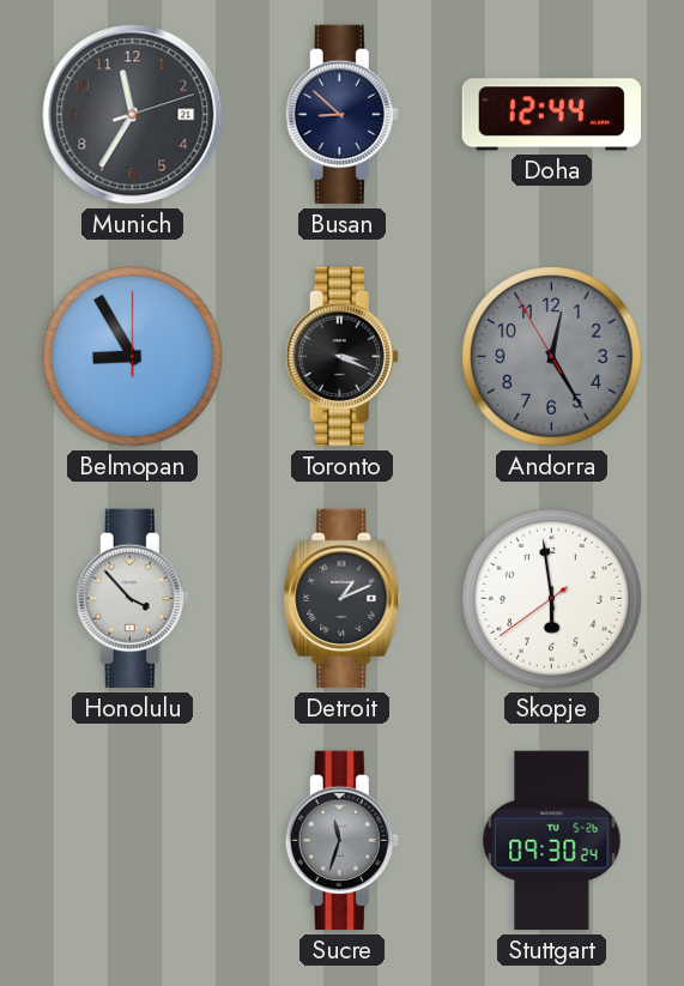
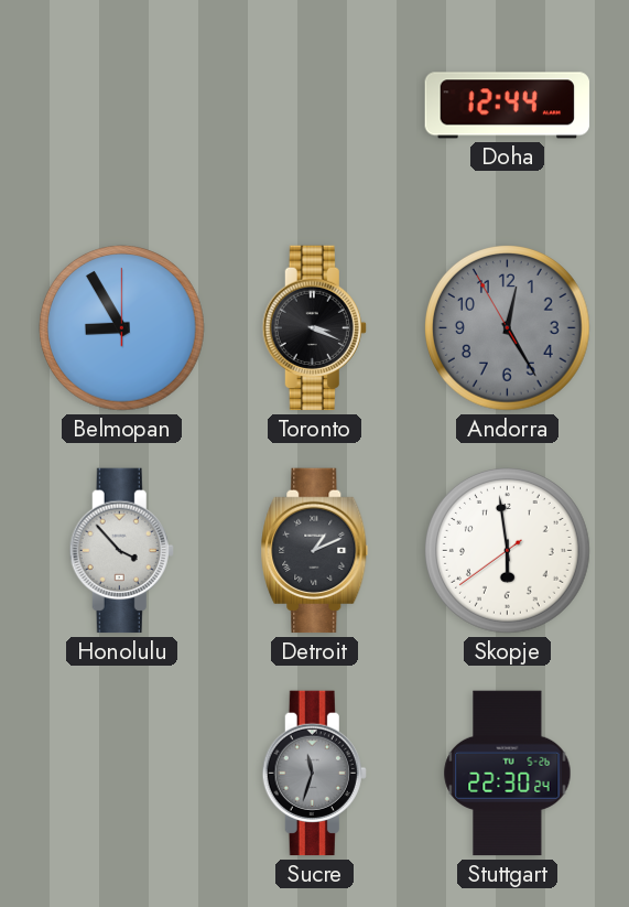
Munich: 11:35 -> none
Busan: 8:52 -> none
Stuttgart: 09:30 -> 22:30
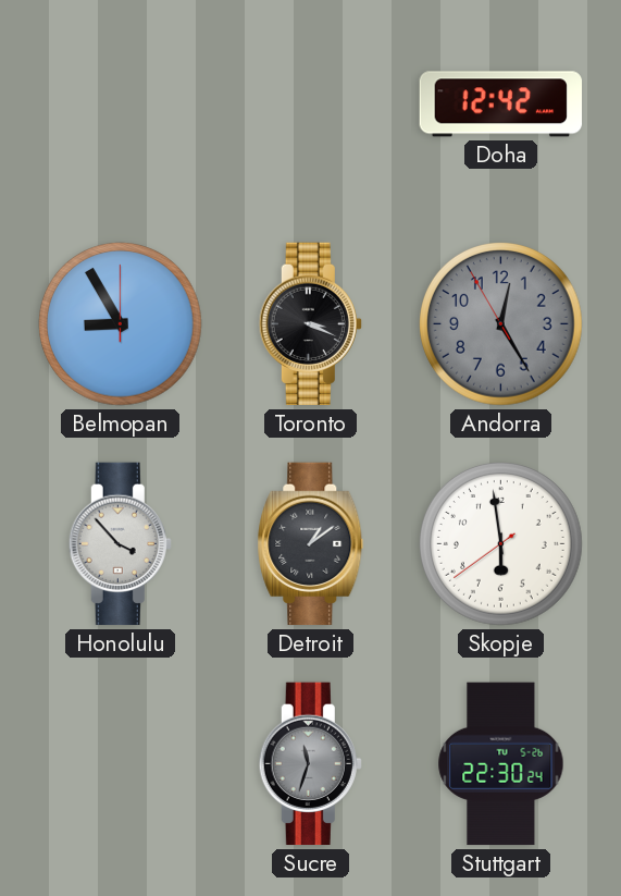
Doha: 12:44 -> 12:42
Detroit: 1:11 -> 1:09
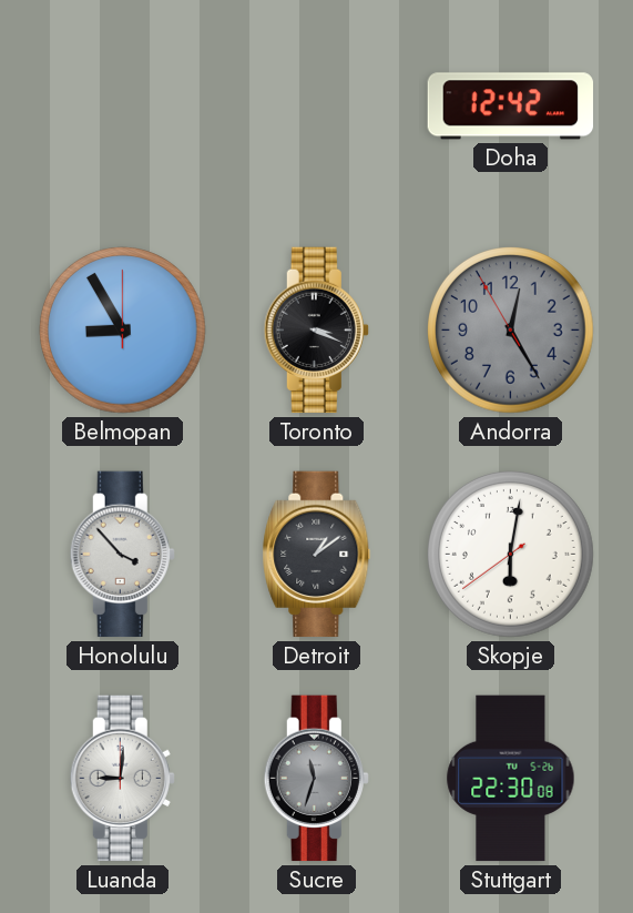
Skopje: 5:58 -> 6:01
Luanda: none -> 9:01
Stuttgart: 22:30:24 -> 22:30:08
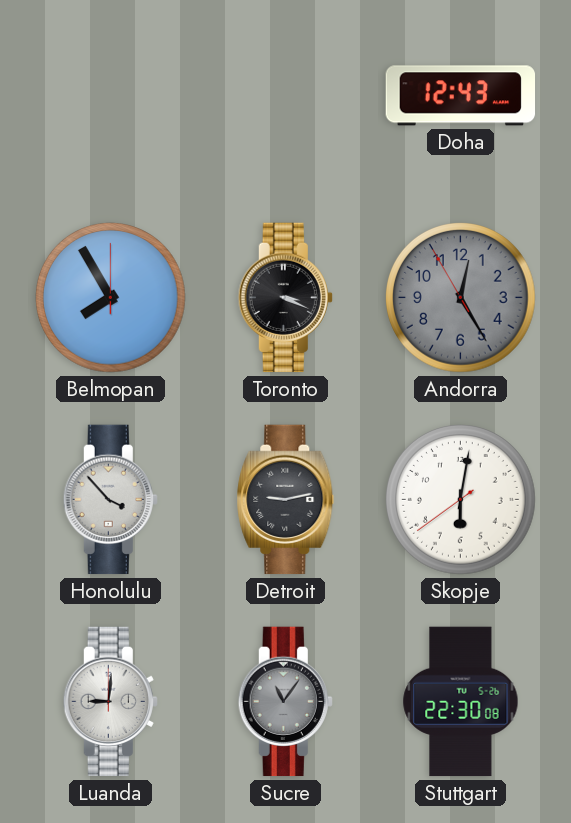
Doha: 12:42 -> 12:43
Belmopan: 8:55 -> 7:55
Detroit: 1:09 -> 9:13
Sucre: 11:33 -> 11:06
